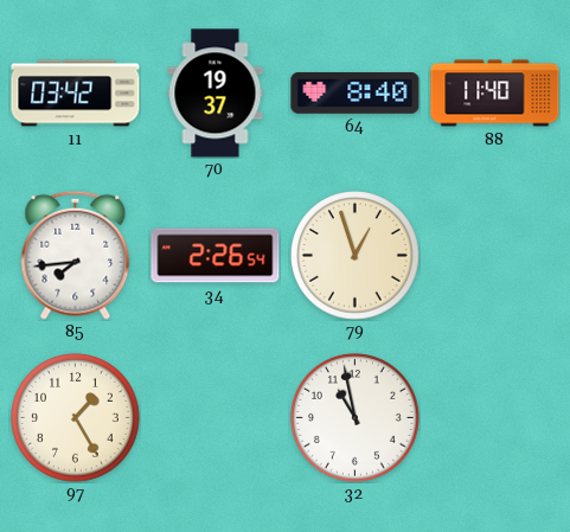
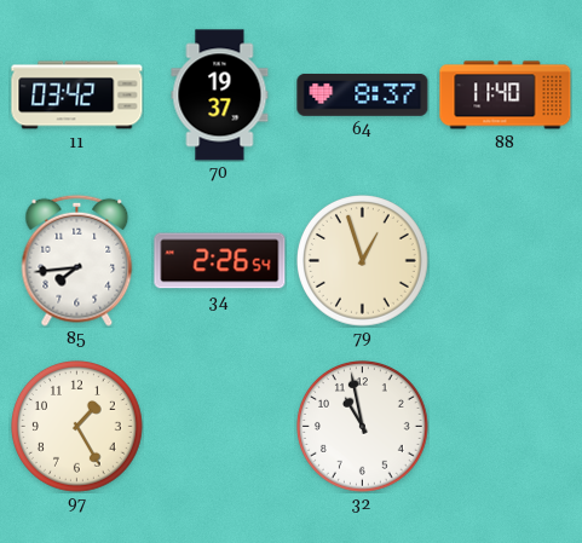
64: 8:40 -> 8:37
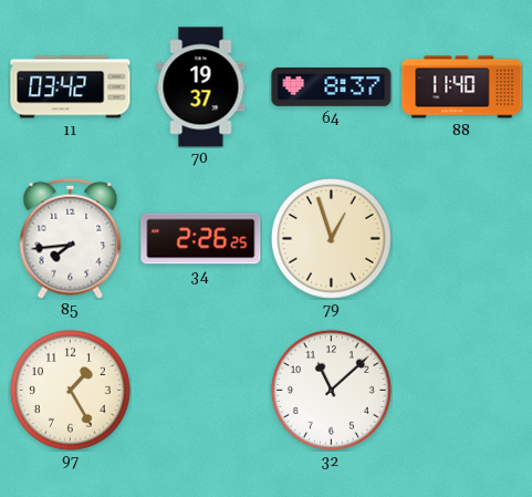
34: 2:26:54 -> 2:26:25
32: 10:58 -> 11:08
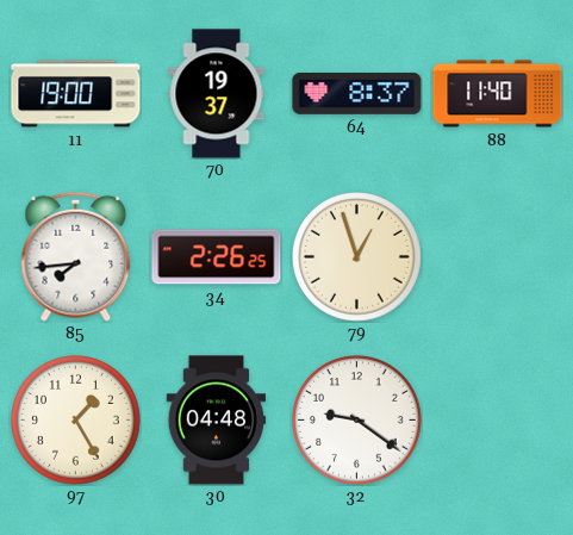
11: 03:42 -> 19:00
30: none -> 04:48
32: 11:08 -> 9:21
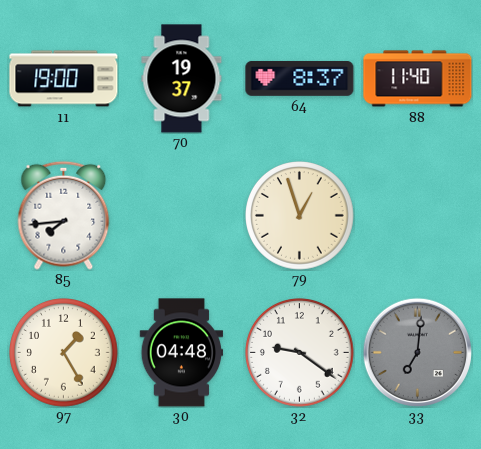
34: 2:26 -> none
33: none -> 7:01
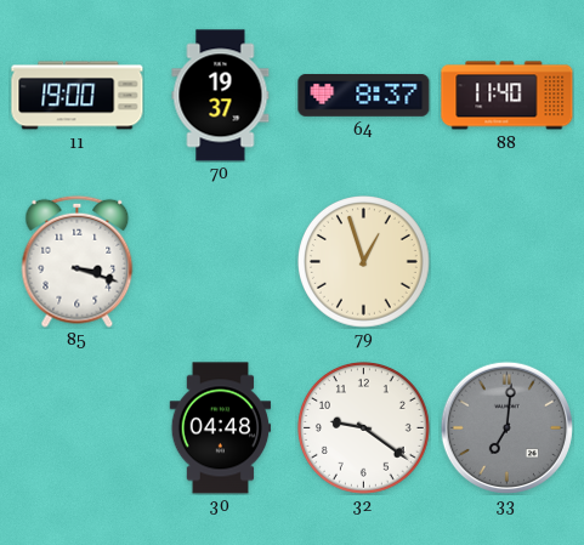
85: 7:44 -> 3:18
97: 1:25 -> none
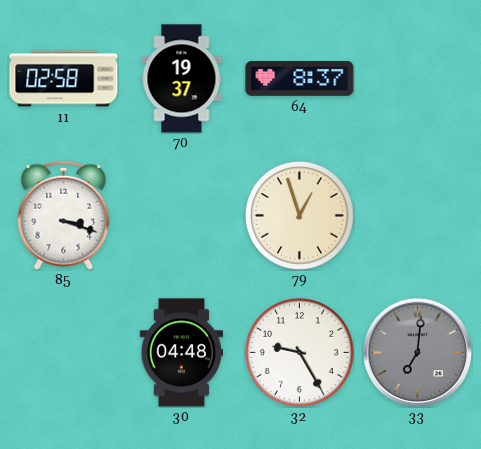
11: 19:00 -> 02:58
88: 11:40 -> none
32: 9:21 -> 9:25
